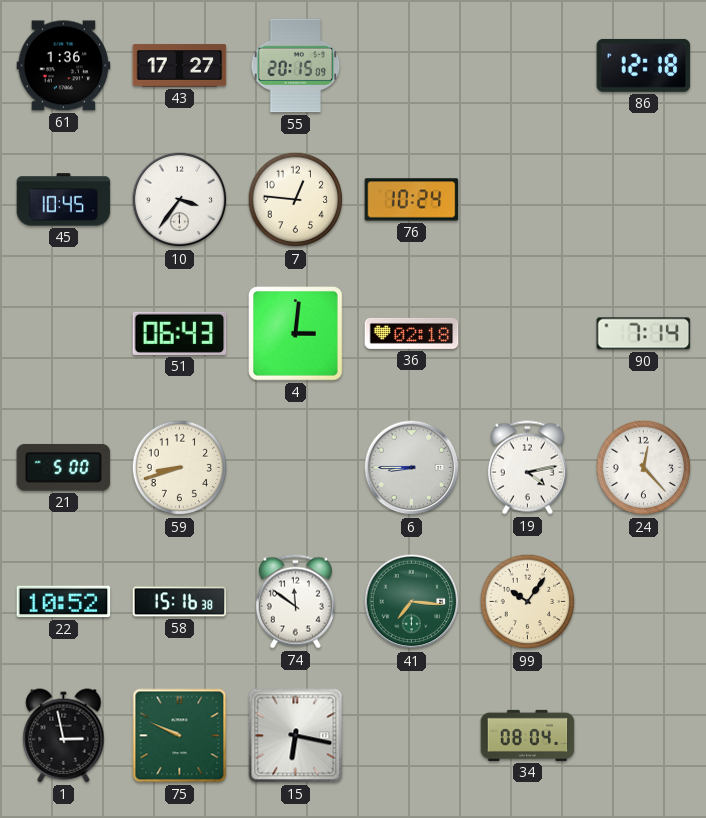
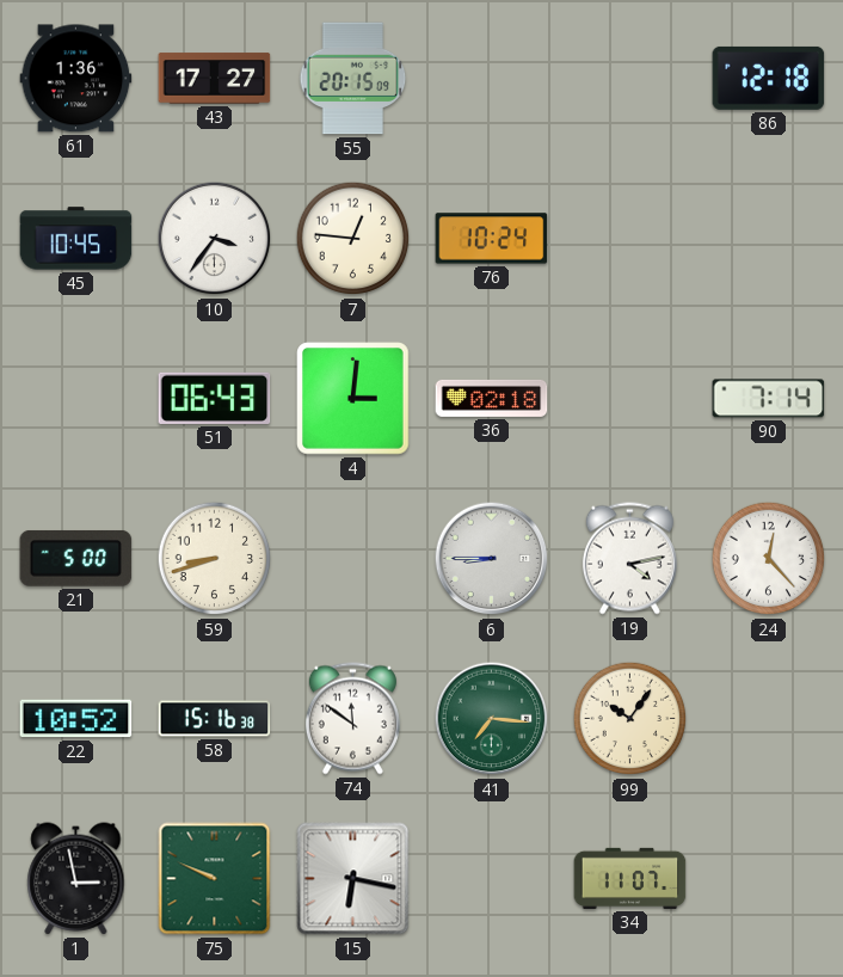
34: 08:04 -> 11:07
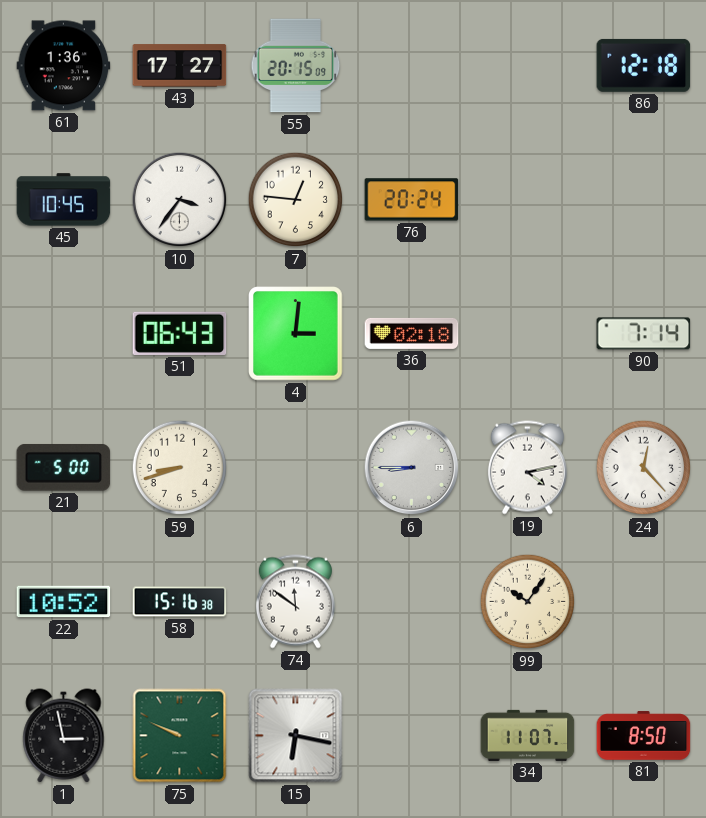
76: 10:24 -> 20:24
41: 7:16 -> none
81: none -> 8:50
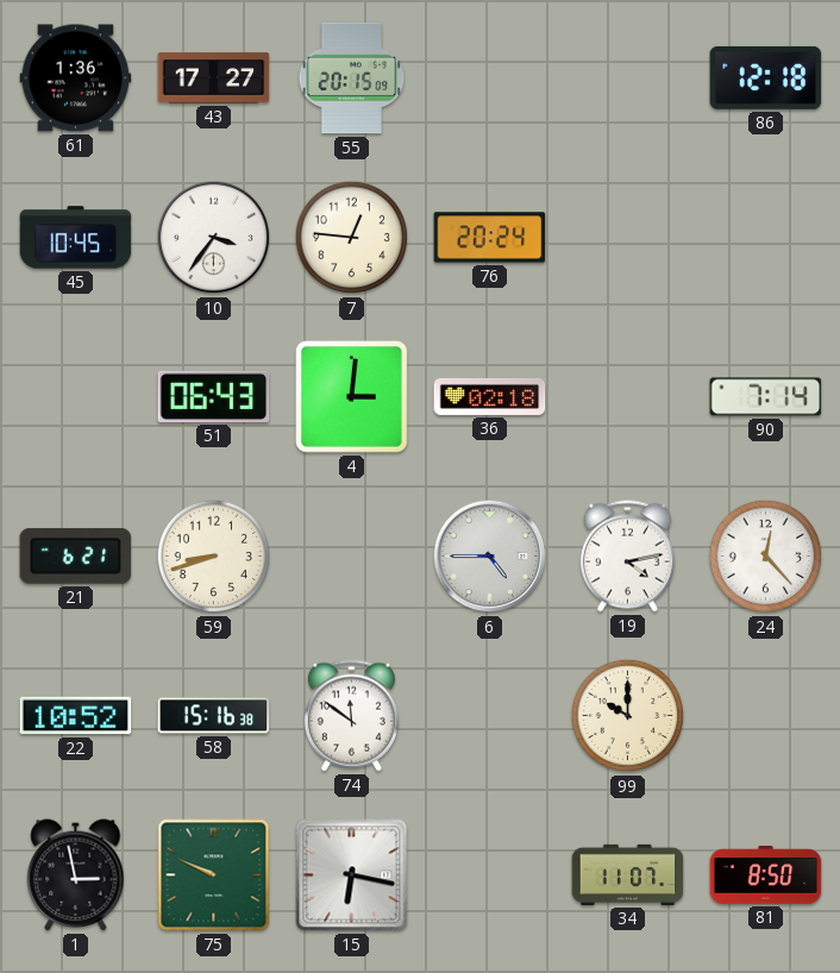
21: 5:00 -> 6:21
6: 8:45 -> 4:45
99: 10:06 -> 10:00
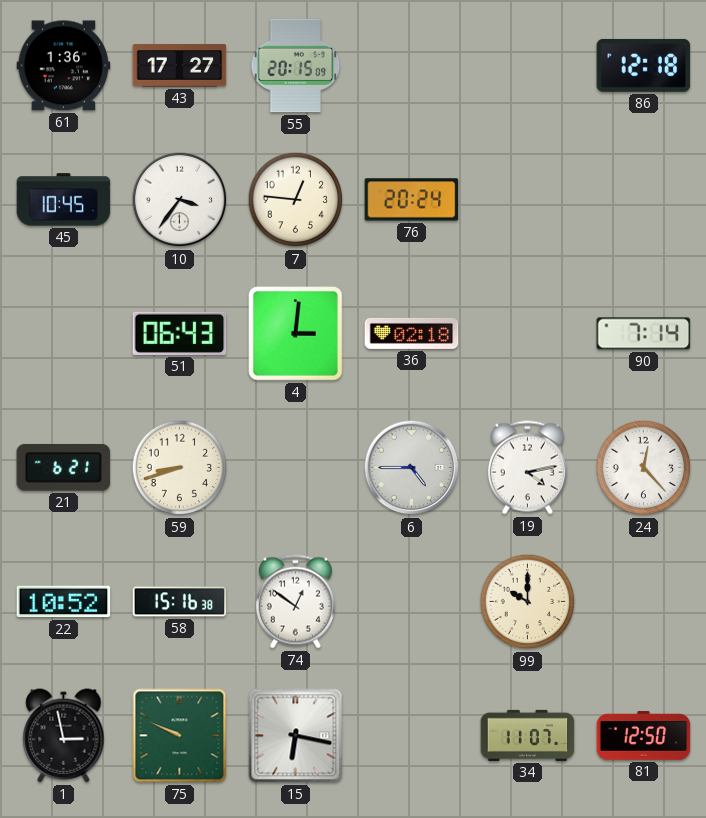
74: 11:51 -> 12:51
81: 8:50 -> 12:50
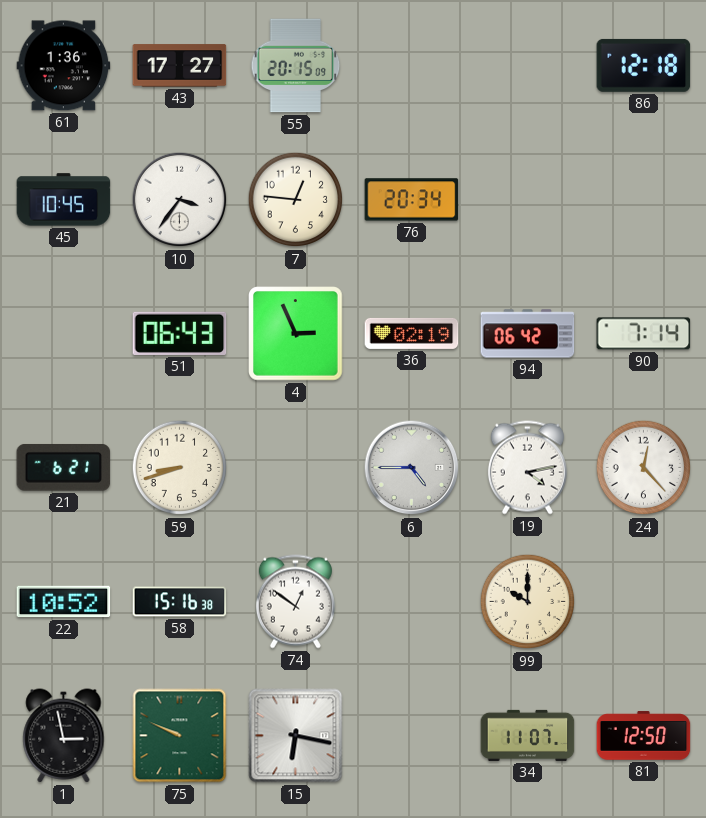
76: 20:24 -> 20:34
4: 3:01 -> 2:56
36: 02:18 -> 02:19
94: none -> 06:42
